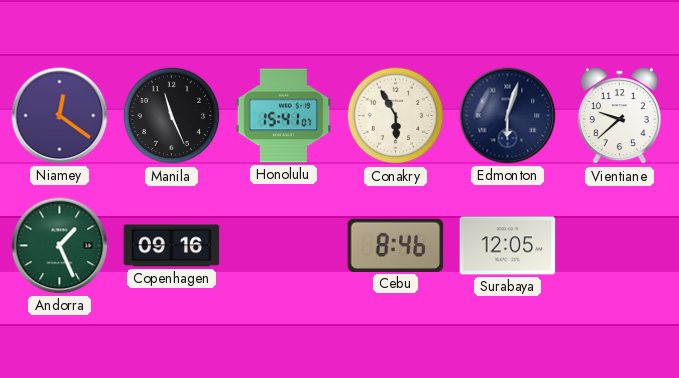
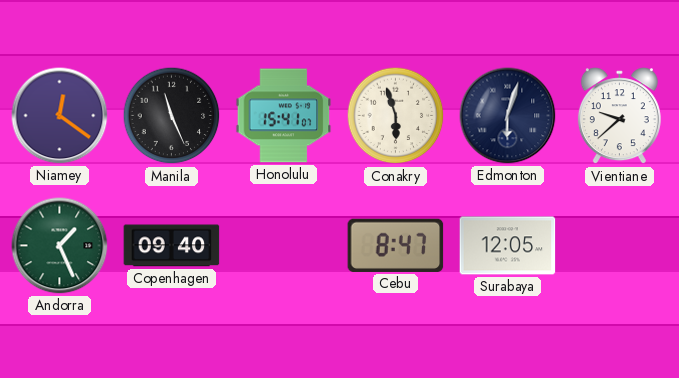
Conakry: 5:55 -> 5:57
Copenhagen: 09:16 -> 09:40
Cebu: 8:46 -> 8:47
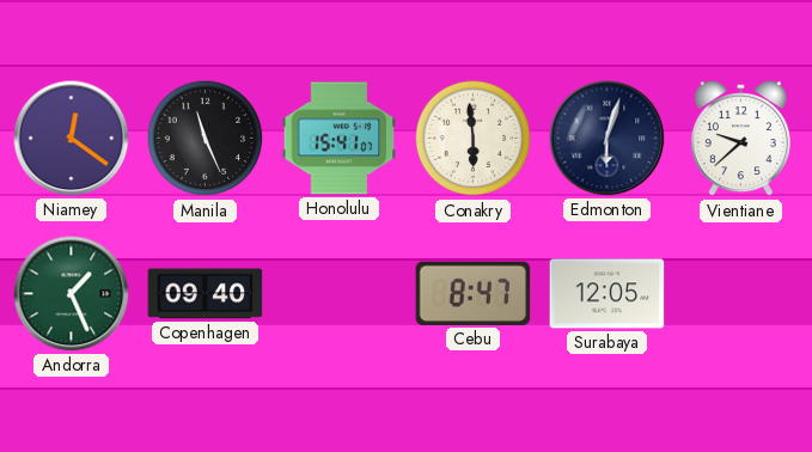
Conakry: 5:57 -> 5:59
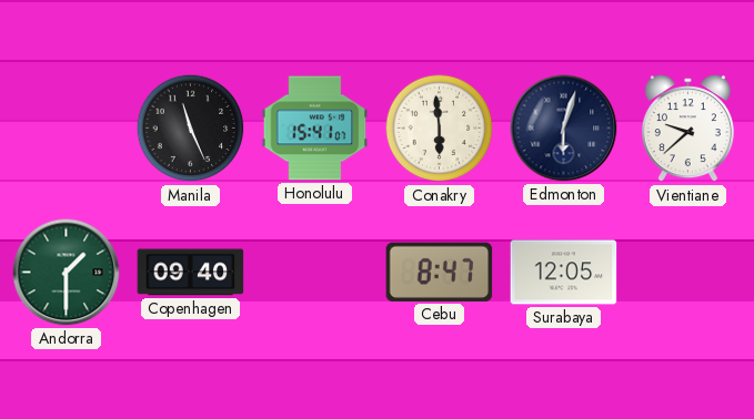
Niamey: 12:21 -> none
Andorra: 1:26 -> 1:30
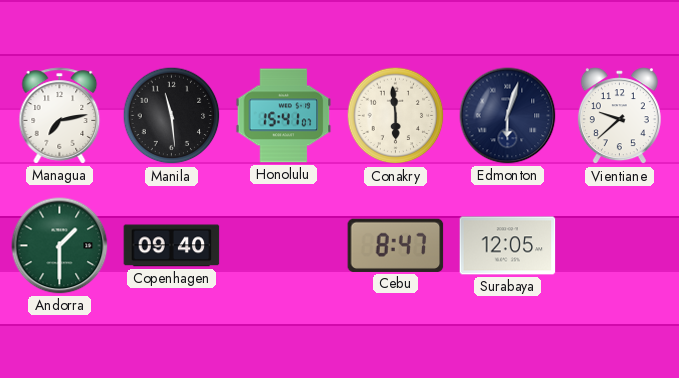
Managua: none -> 7:13
Manila: 11:26 -> 11:29
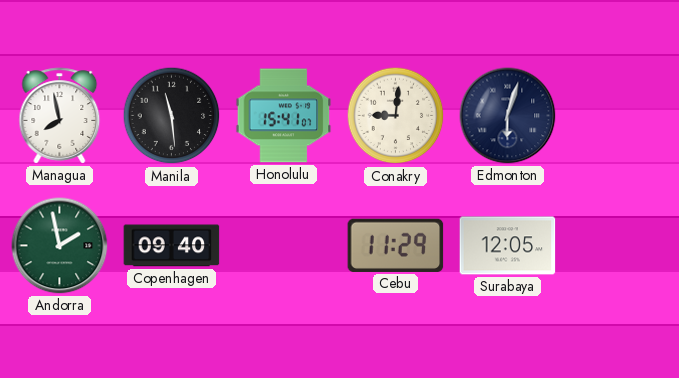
Managua: 7:13 -> 7:58
Conakry: 5:59 -> 9:01
Vientiane: 9:38 -> none
Andorra: 1:30 -> 1:58
Cebu: 8:47 -> 11:29
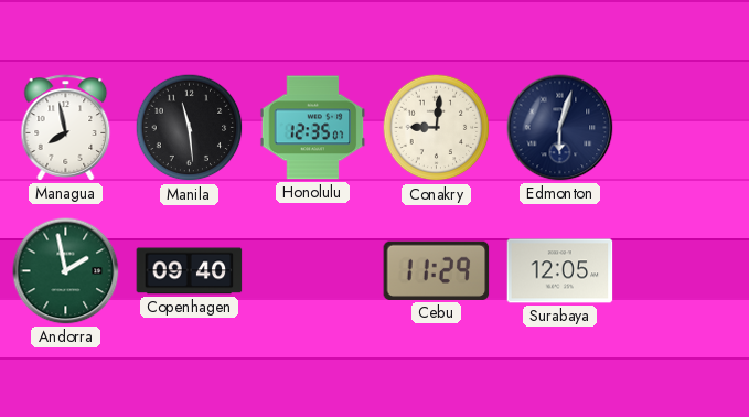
Honolulu: 15:41 -> 12:35
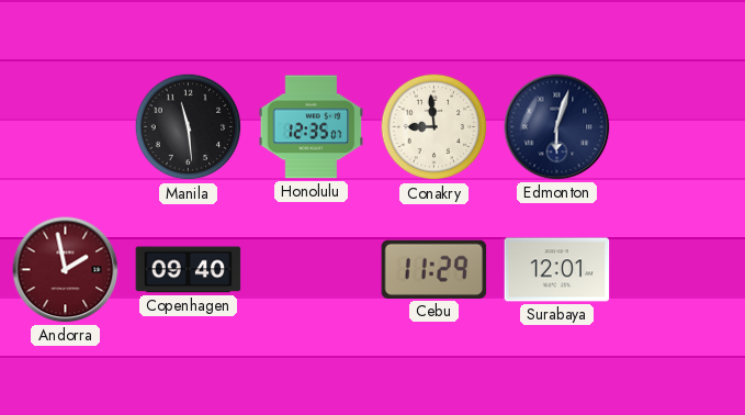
Managua: 7:58 -> none
Conakry: 9:01 -> 8:59
Andorra dial: green -> burgundy
Surabaya: 12:05 -> 12:01
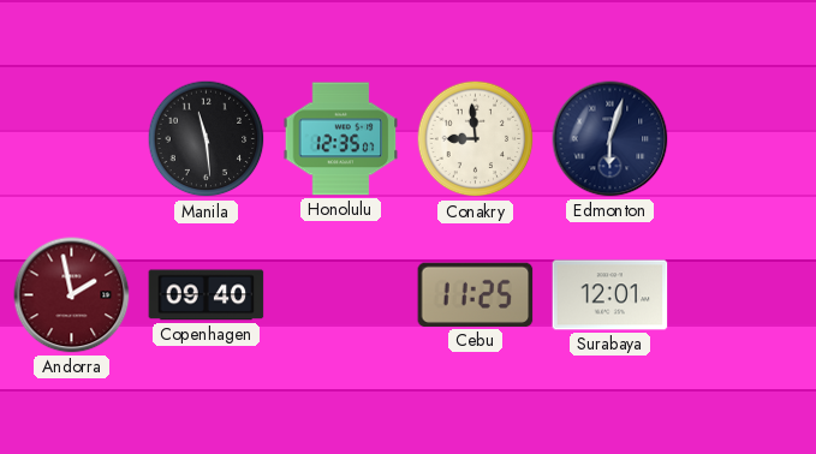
Cebu: 11:29 -> 11:25
